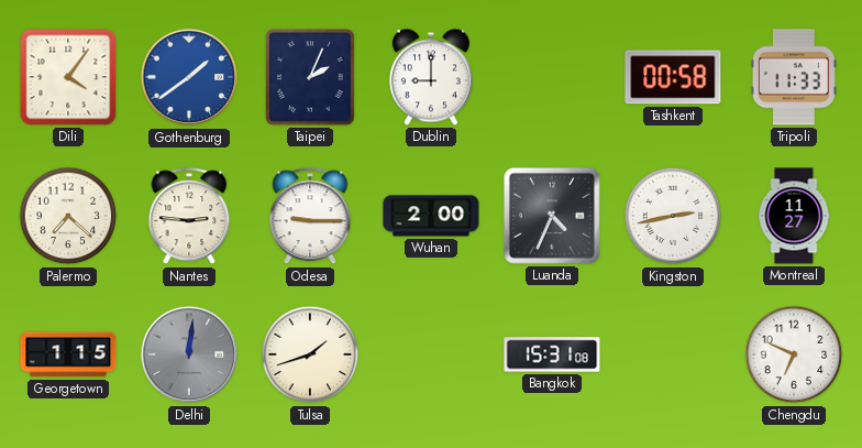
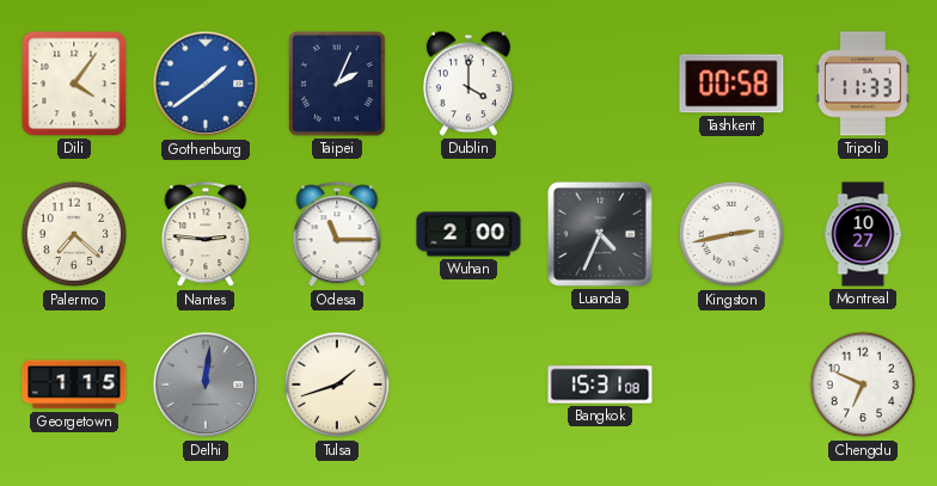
Dublin: 9:00 -> 4:00
Odesa: 9:15 -> 11:15
Montreal: 11:27 -> 10:27
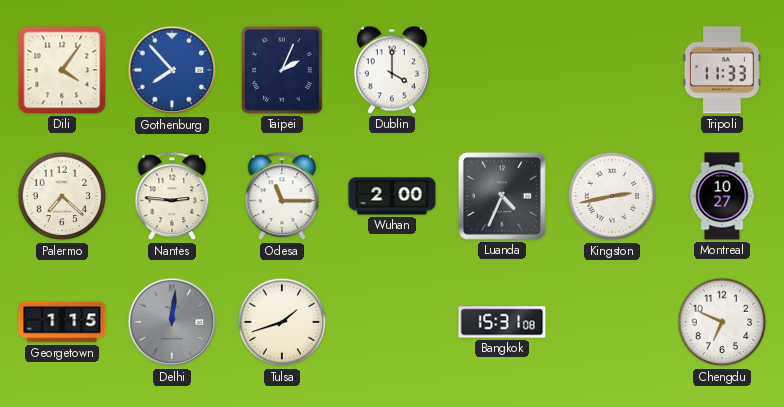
Gothenburg: 1:39 -> 7:53
Tashkent: 00:58 -> none
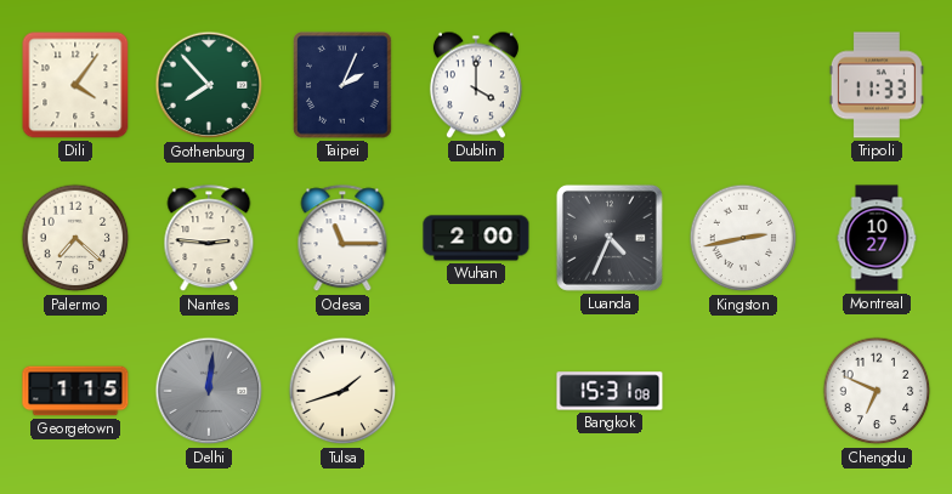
Gothenburg dial: blue -> green
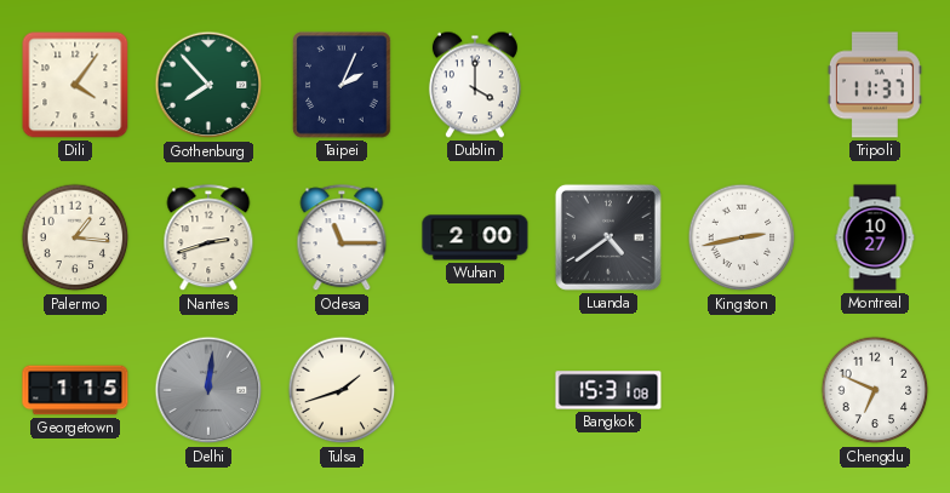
Tripoli: 11:33 -> 11:37
Palermo: 7:22 -> 1:16
Nantes: 2:46 -> 2:42
Luanda: 4:34 -> 4:39
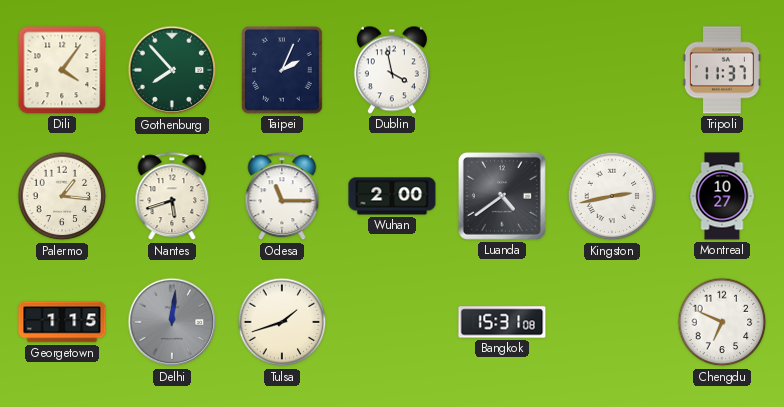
Dublin: 4:00 -> 3:58
Nantes: 2:42 -> 5:42
